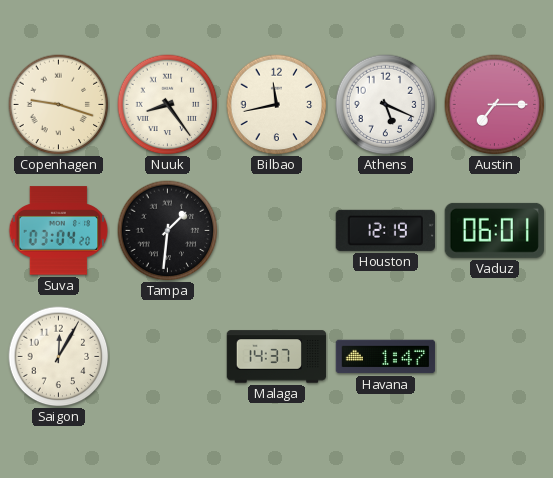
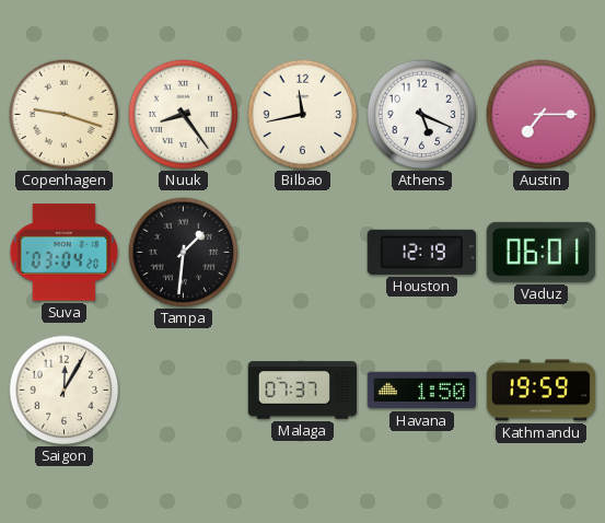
Malaga: 14:37 -> 07:37
Havana: 1:47 -> 1:50
Kathmandu: none -> 19:59
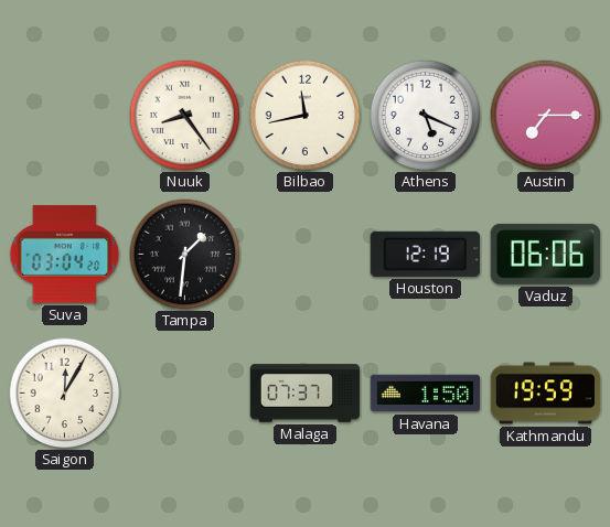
Copenhagen: 9:18 -> none
Vaduz: 06:01 -> 06:06
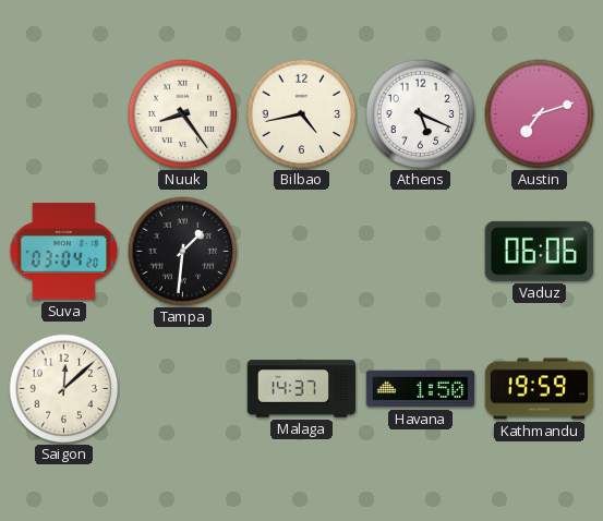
Bilbao: 11:43 -> 4:43
Austin: 7:15 -> 7:12
Houston: 12:19 -> none
Saigon: 12:05 -> 12:08
Malaga: 07:37 -> 14:37
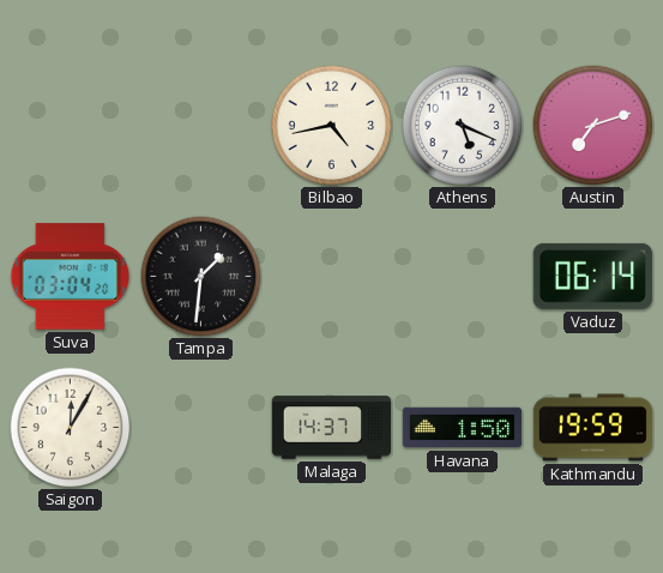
Nuuk: 8:24 -> none
Vaduz: 06:06 -> 06:14
Saigon: 12:08 -> 12:05
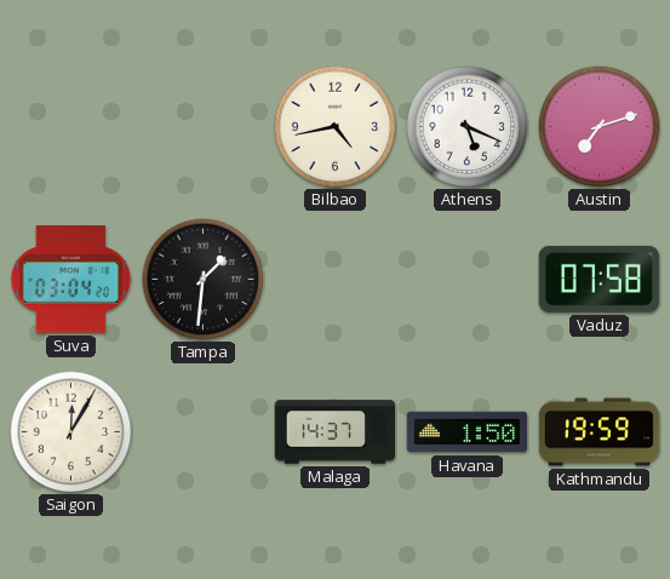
Vaduz: 06:14 -> 07:58
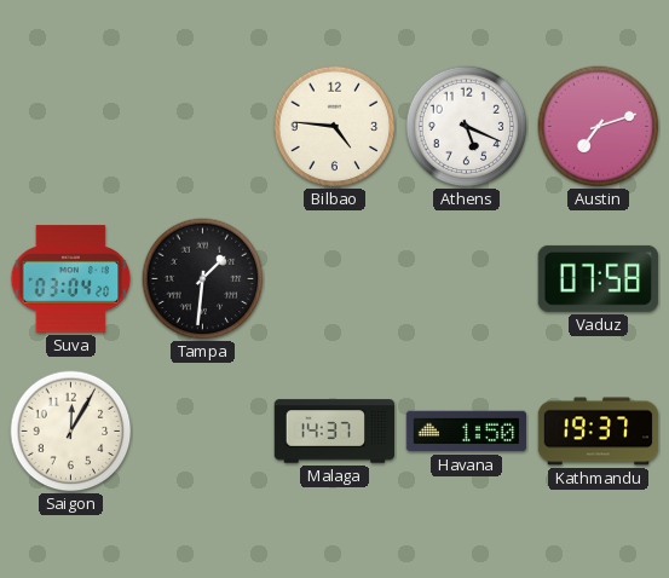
Bilbao: 4:43 -> 4:46
Kathmandu: 19:59 -> 19:37
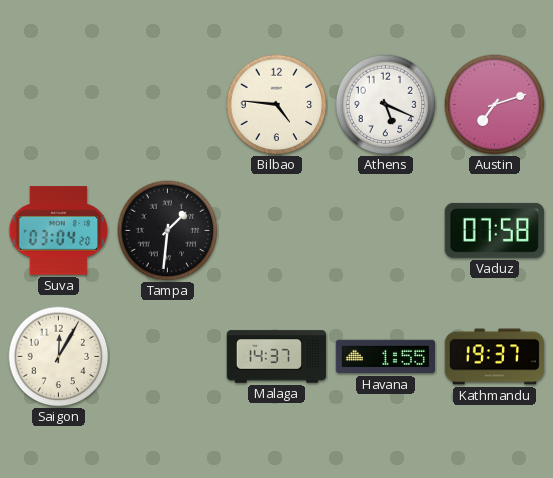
Havana: 1:50 -> 1:55
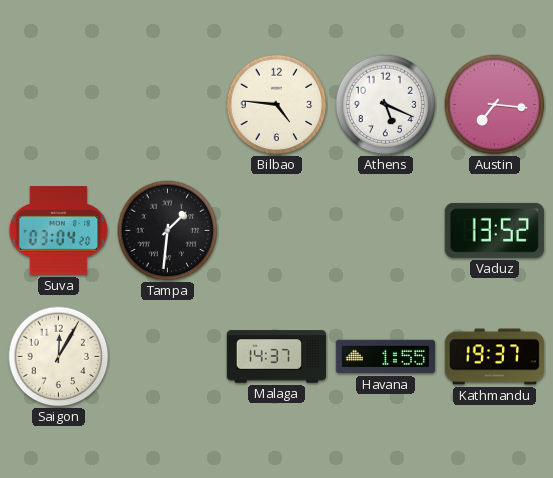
Austin: 7:12 -> 7:16
Vaduz: 07:58 -> 13:52
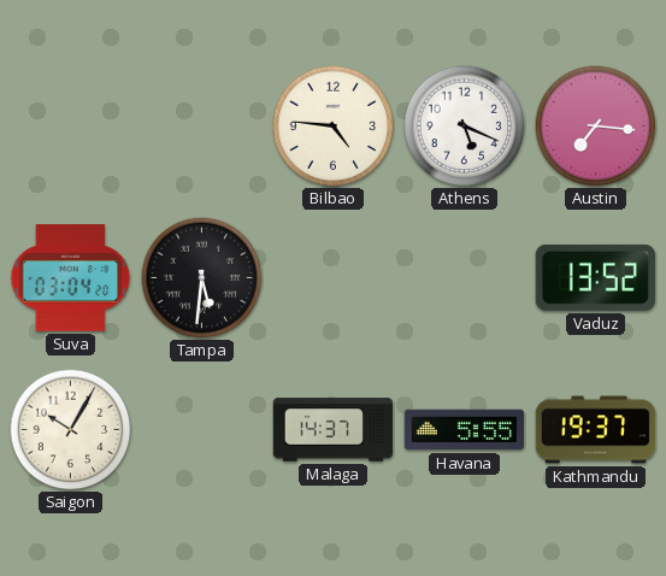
Tampa: 1:31 -> 5:31
Saigon: 12:05 -> 10:05
Havana: 1:55 -> 5:55
